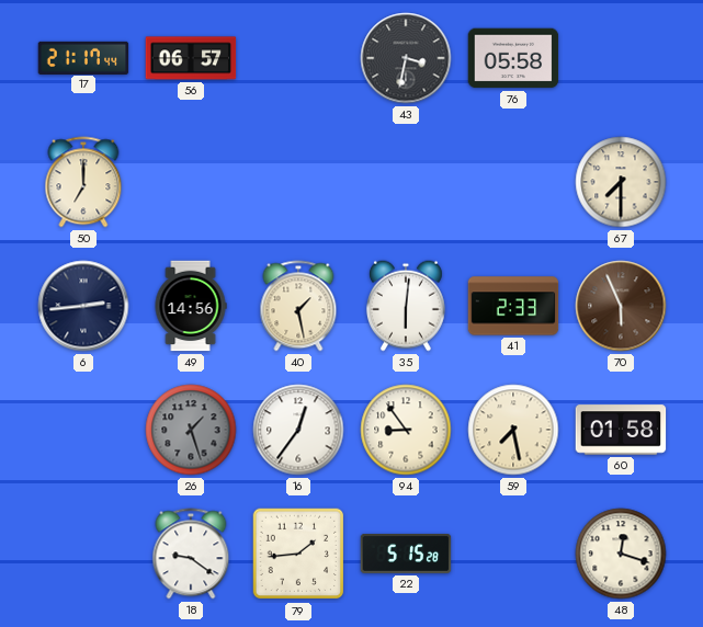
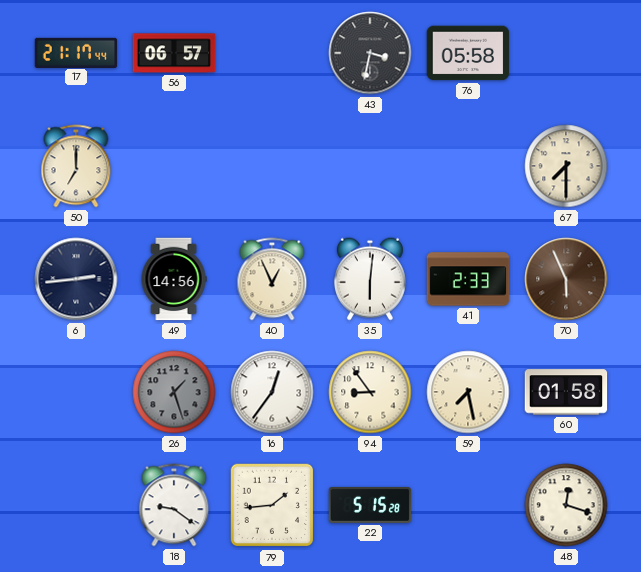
40: 1:28 -> 12:56
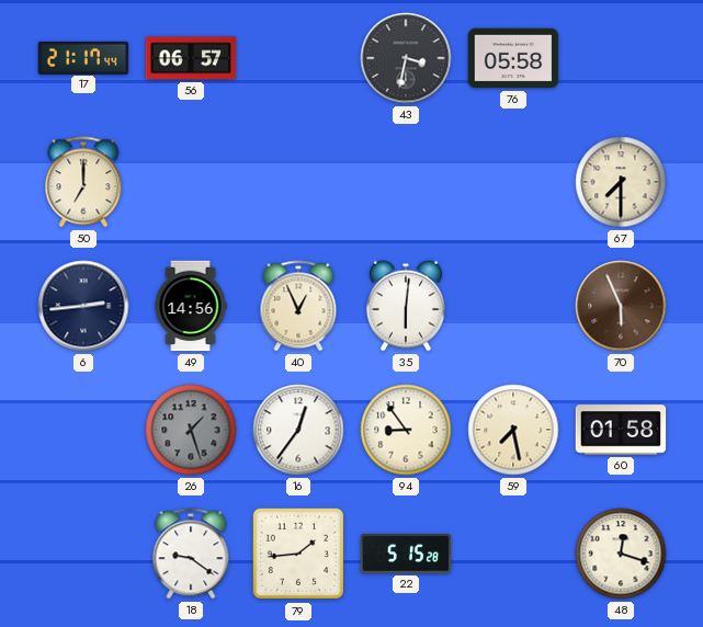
41: 2:33 -> none
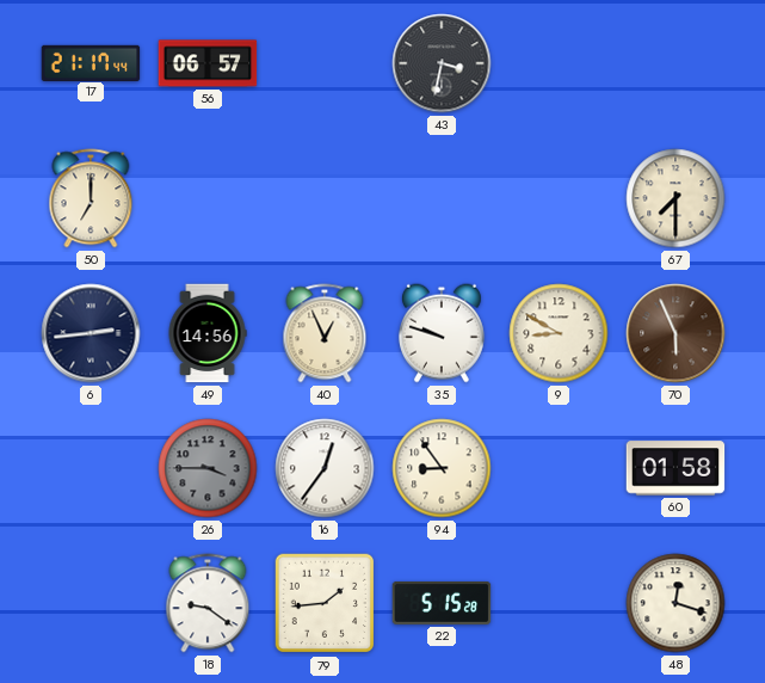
76: 05:58 -> none
35: 6:01 -> 9:48
9: none -> 8:50
26: 1:27 -> 3:45
59: 7:28 -> none
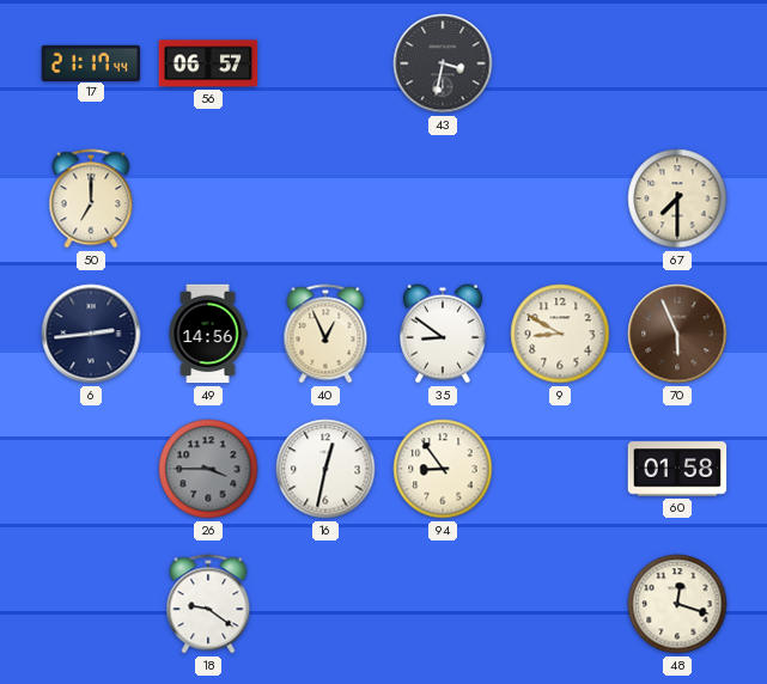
35: 9:48 -> 8:51
16: 12:36 -> 12:32
79: 1:44 -> none
22: 5:15 -> none
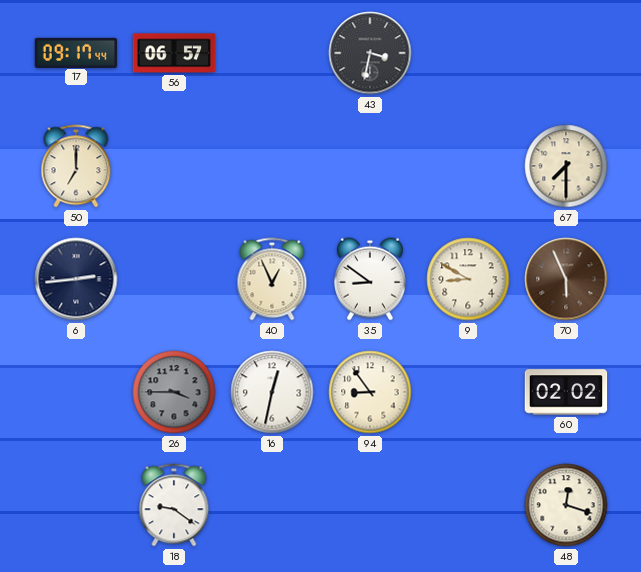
17: 21:17 -> 09:17
49: 14:56 -> none
60: 01:58 -> 02:02
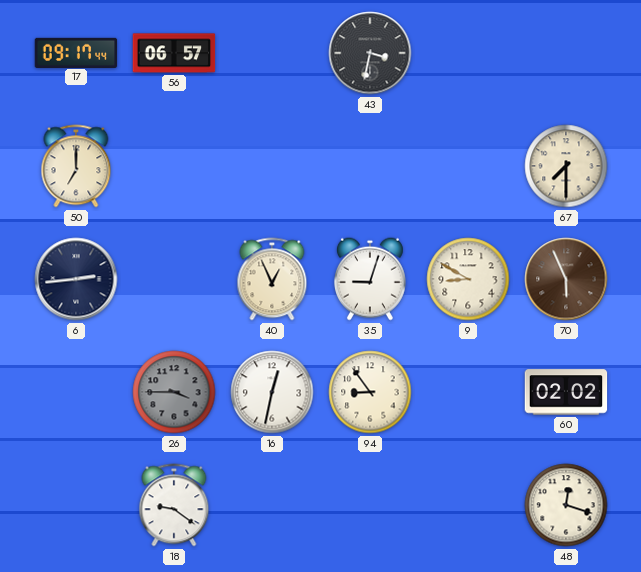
35: 8:51 -> 9:03
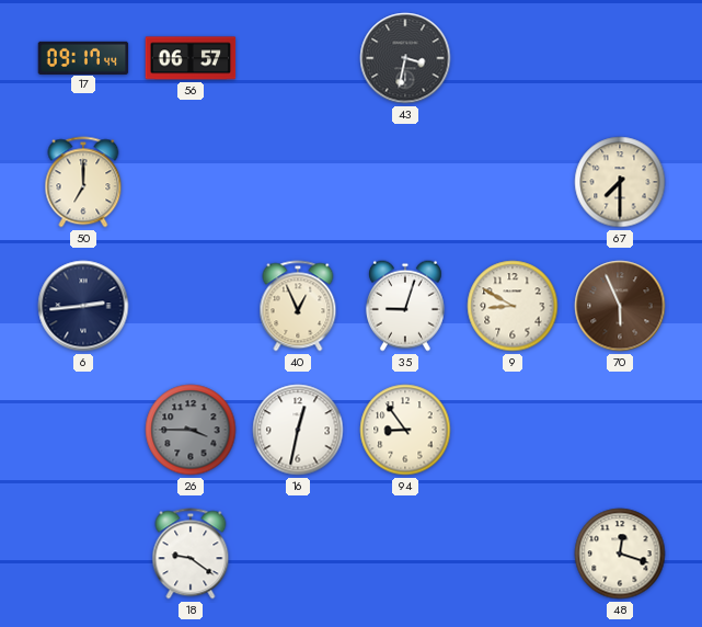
60: 02:02 -> none
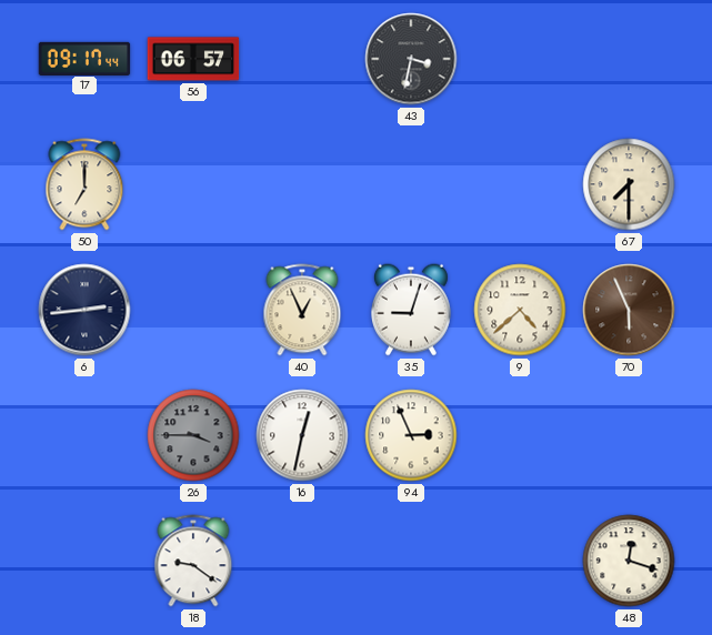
9: 8:50 -> 4:38
94: 8:54 -> 2:56
